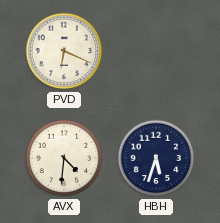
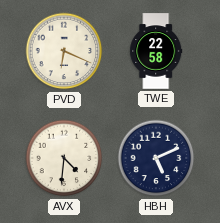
TWE: none -> 22:58
HBH: 5:33 -> 5:11
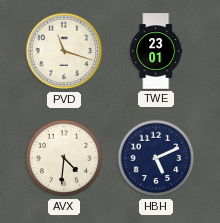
PVD: 6:19 -> 11:18
TWE: 22:58 -> 23:01
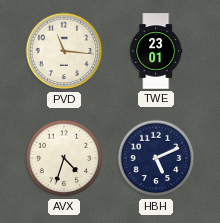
PVD: 11:18 -> 11:16
AVX: 4:31 -> 4:33
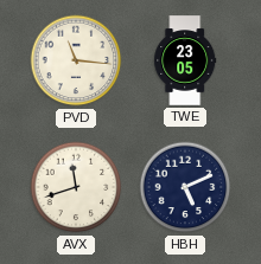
TWE: 23:01 -> 23:05
AVX: 4:33 -> 11:42
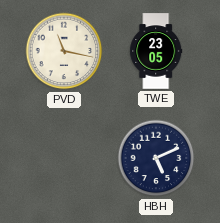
PVD: 11:16 -> 11:17
AVX: 11:42 -> none
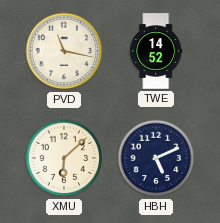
TWE: 23:05 -> 14:52
XMU: none -> 6:08
